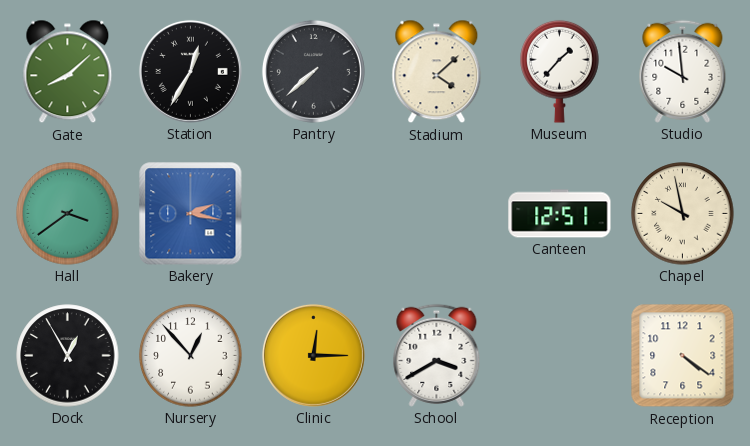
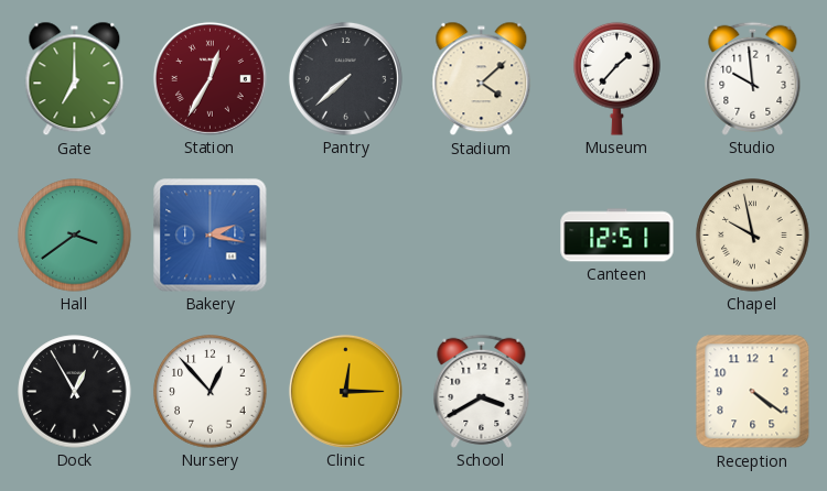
Gate: 8:08 -> 7:00
Station dial: black -> burgundy
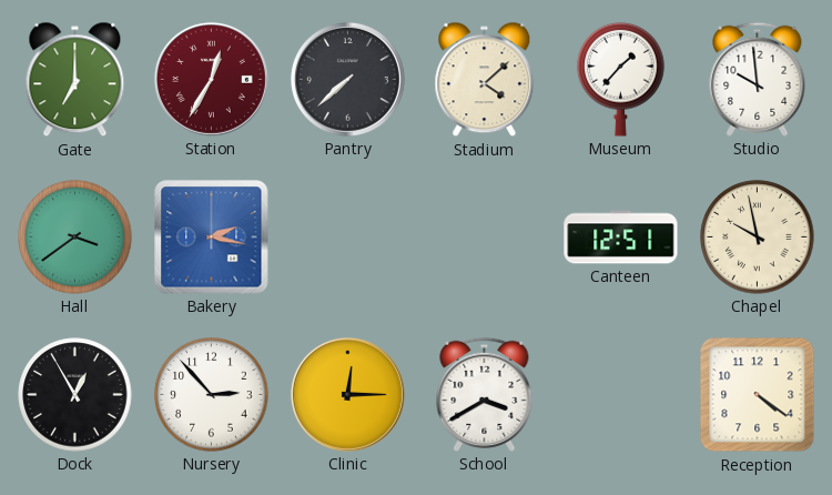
Nursery: 12:53 -> 2:53
